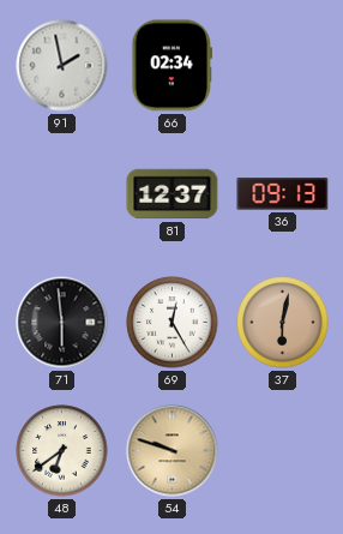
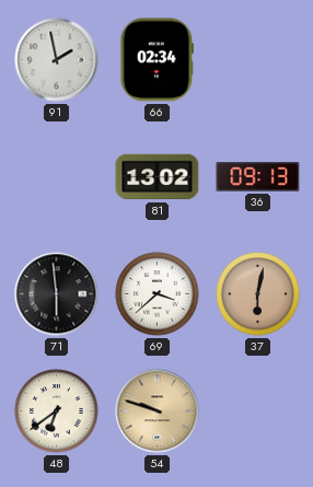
81: 12:37 -> 13:02
69: 12:25 -> 3:38
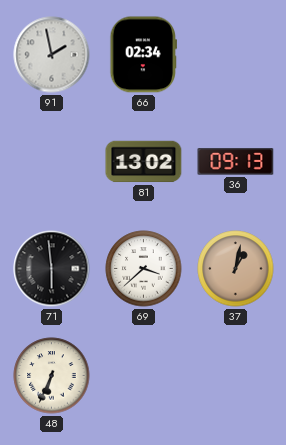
37: 6:02 -> 1:02
48: 6:39 -> 6:34
54: 9:48 -> none
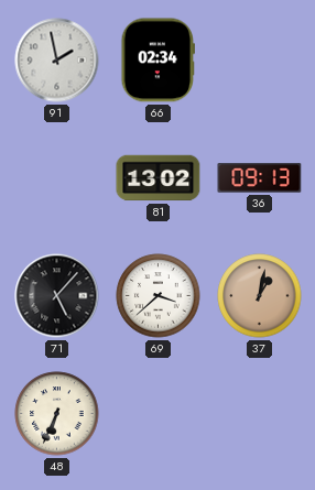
71: 5:59 -> 5:07
